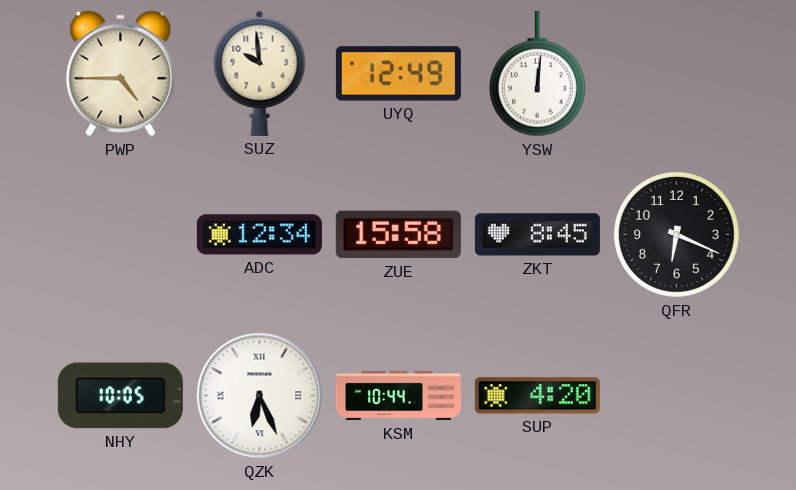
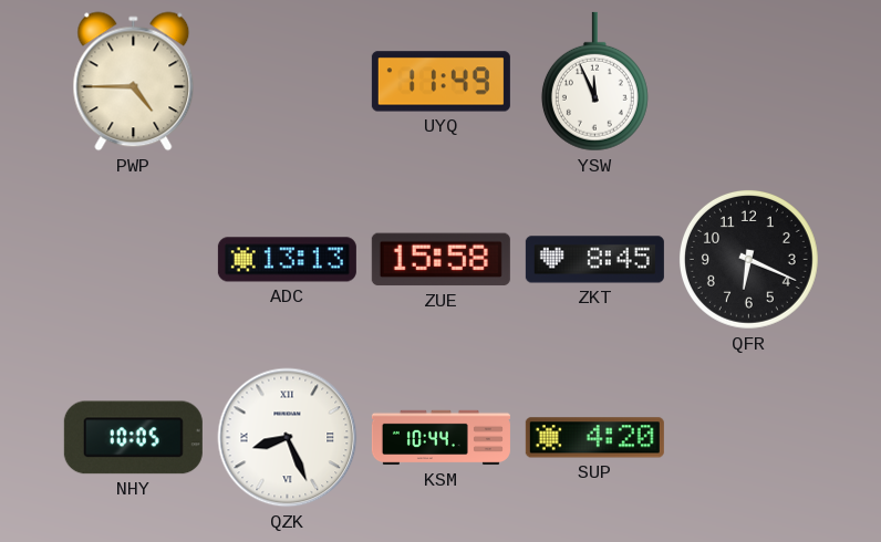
SUZ: 9:59 -> none
UYQ: 12:49 -> 11:49
YSW: 12:01 -> 11:56
ADC: 12:34 -> 13:13
QZK: 6:26 -> 8:26
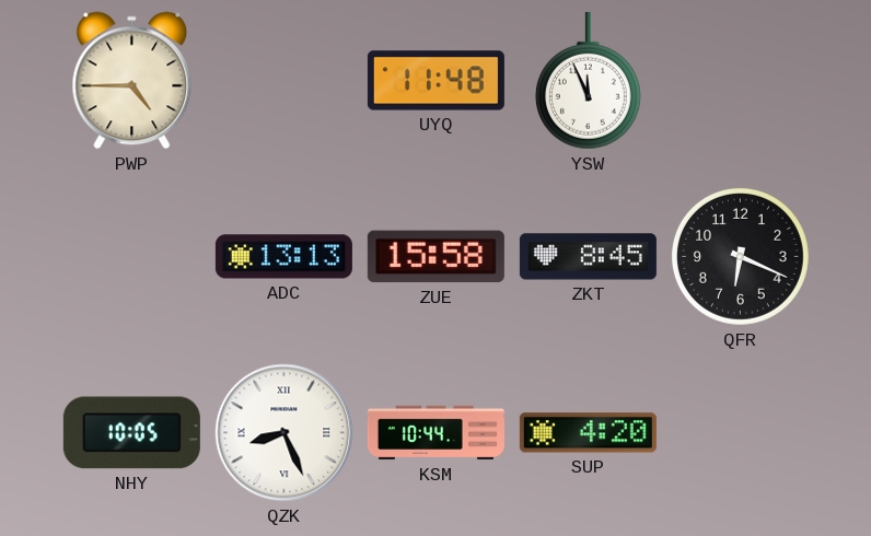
UYQ: 11:49 -> 11:48
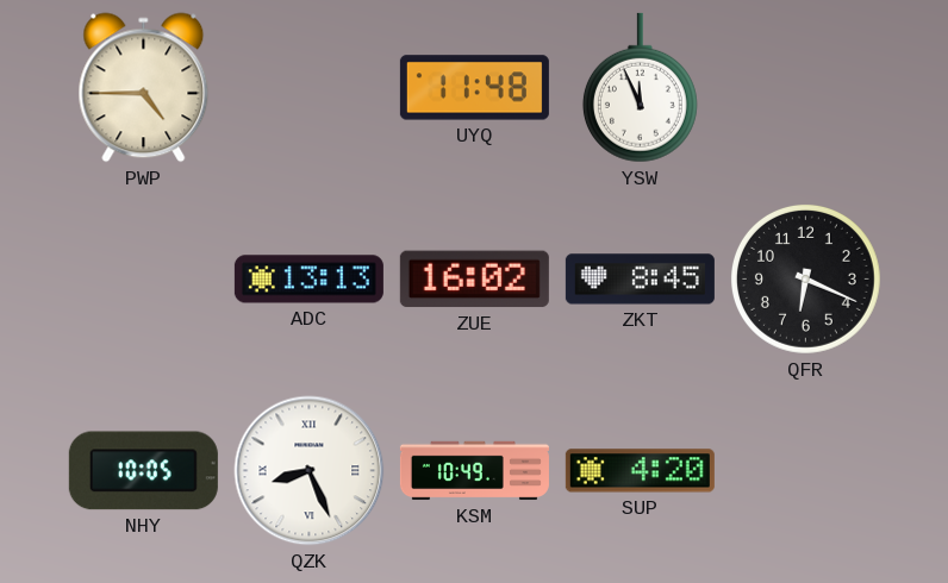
ZUE: 15:58 -> 16:02
KSM: 10:44 -> 10:49
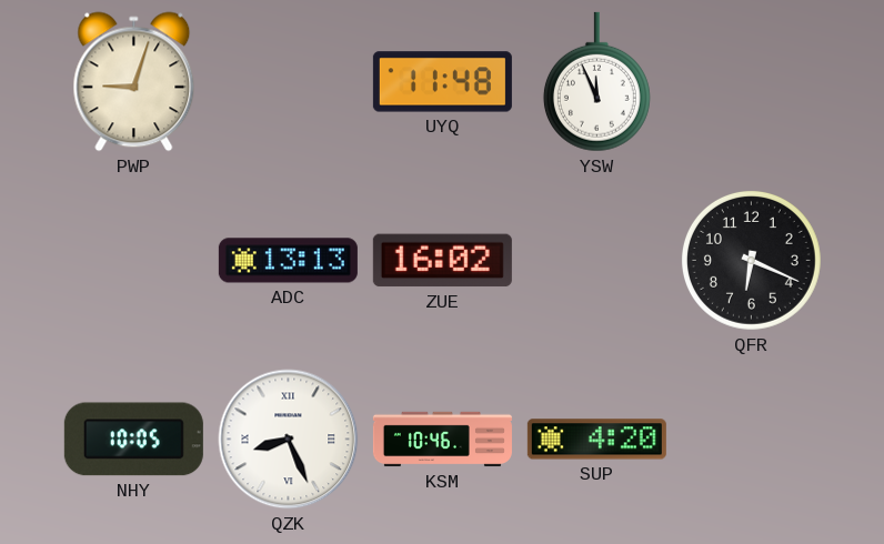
PWP: 4:45 -> 9:03
ZKT: 8:45 -> none
KSM: 10:49 -> 10:46
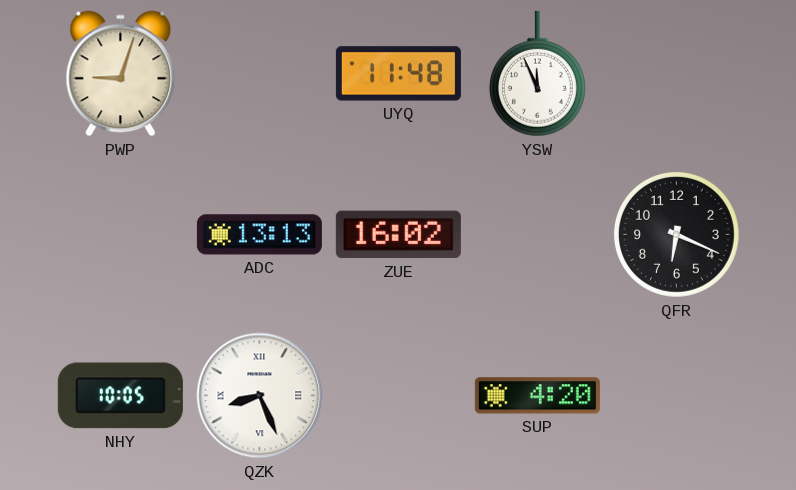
KSM: 10:46 -> none
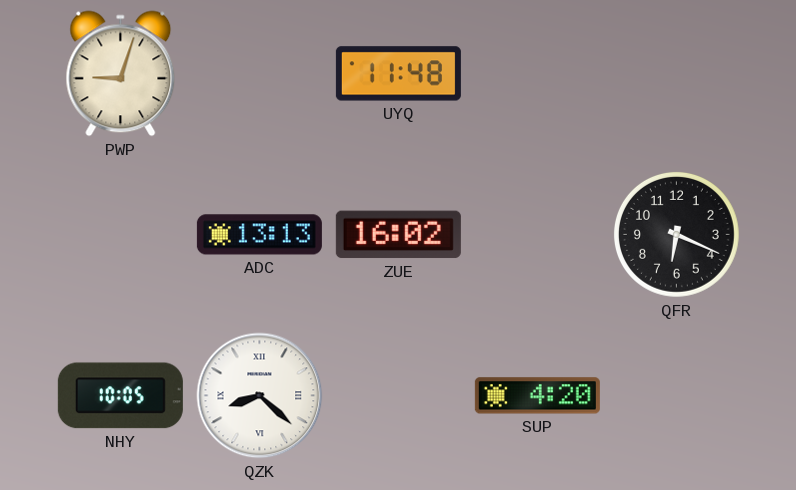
YSW: 11:56 -> none
QZK: 8:26 -> 8:22
